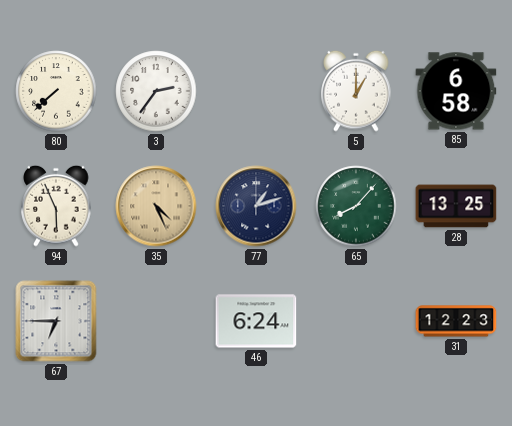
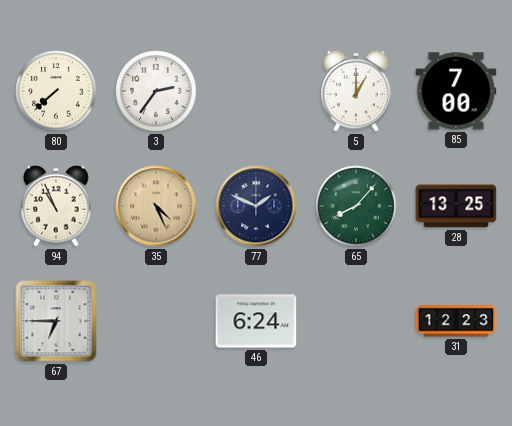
85: 6:58 -> 7:00
94: 5:56 -> 10:56
77: 1:12 -> 1:49
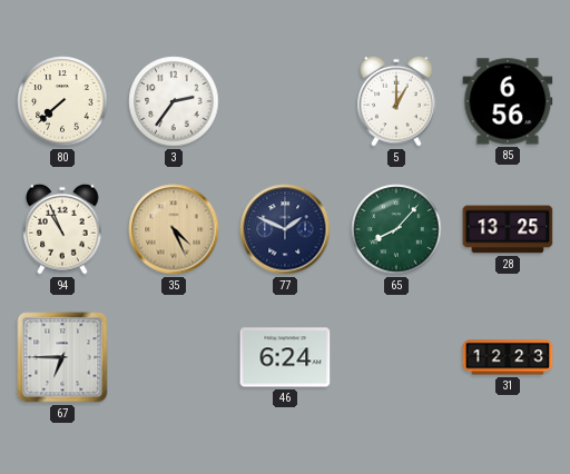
85: 7:00 -> 6:56
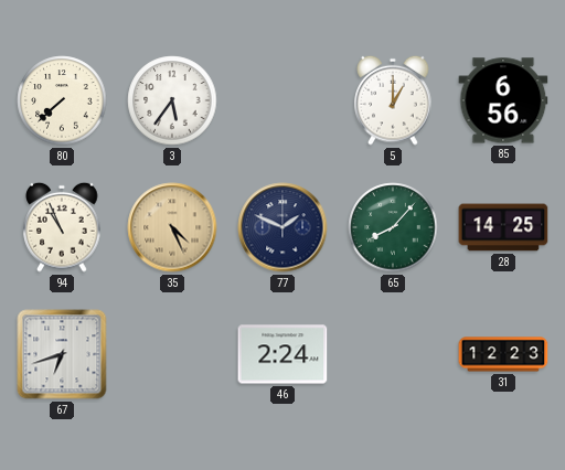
3: 2:36 -> 5:36
28: 13:25 -> 14:25
67: 6:45 -> 6:42
46: 6:24 -> 2:24
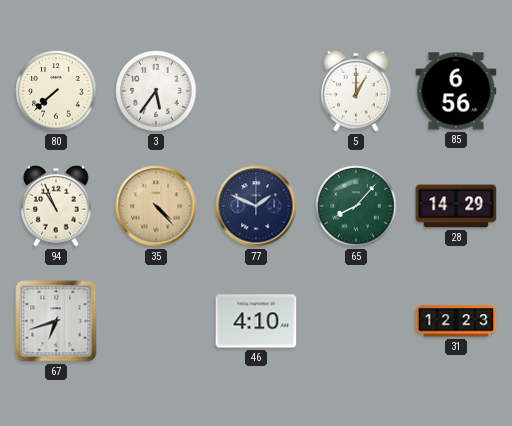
35: 4:26 -> 4:23
28: 14:25 -> 14:29
46: 2:24 -> 4:10
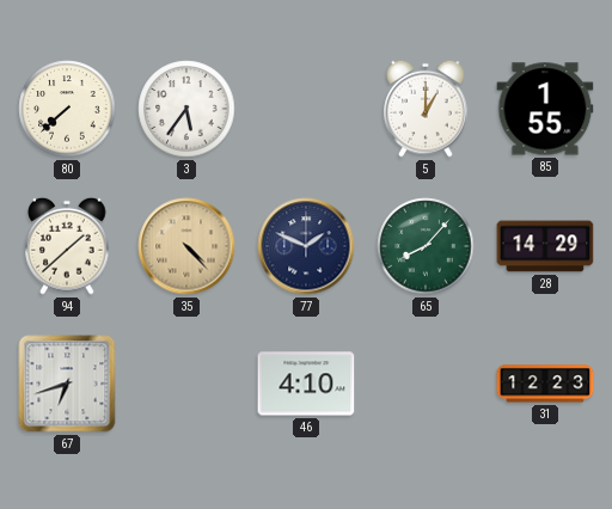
85: 6:56 -> 1:55
94: 10:56 -> 1:38
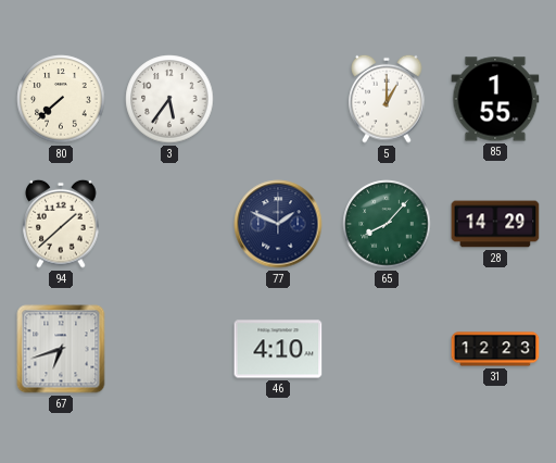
35: 4:23 -> none
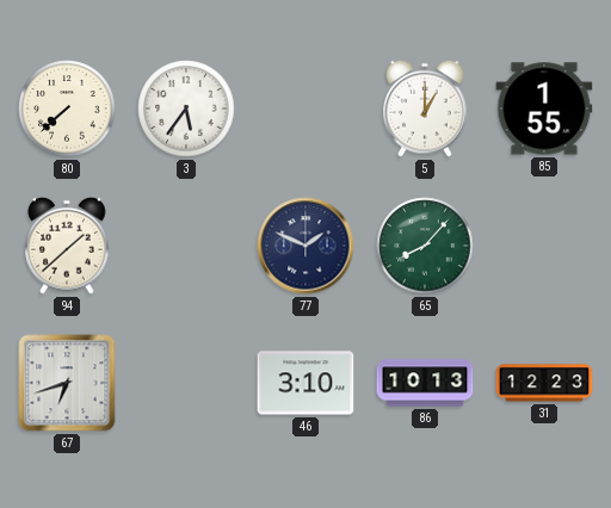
28: 14:29 -> none
46: 4:10 -> 3:10
86: none -> 10:13
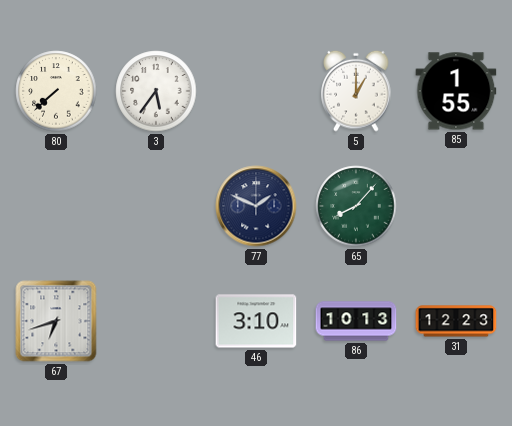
94: 1:38 -> none
